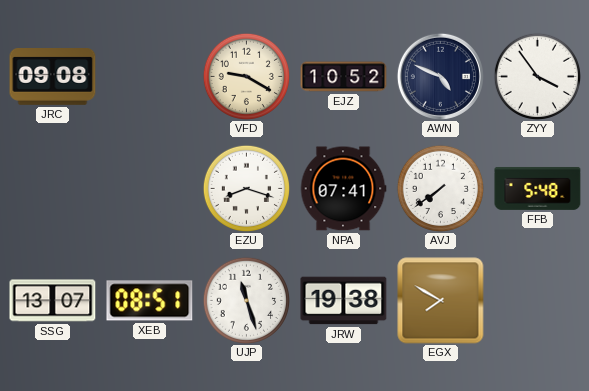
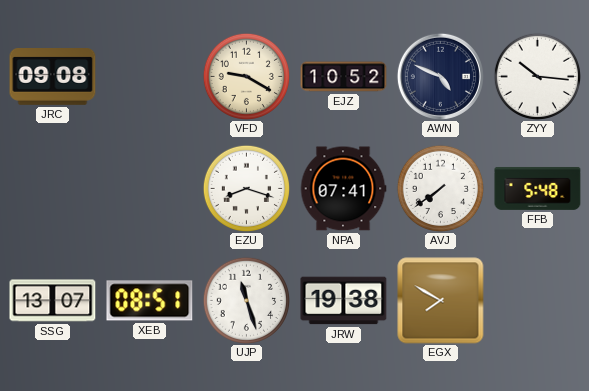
ZYY: 3:54 -> 10:16
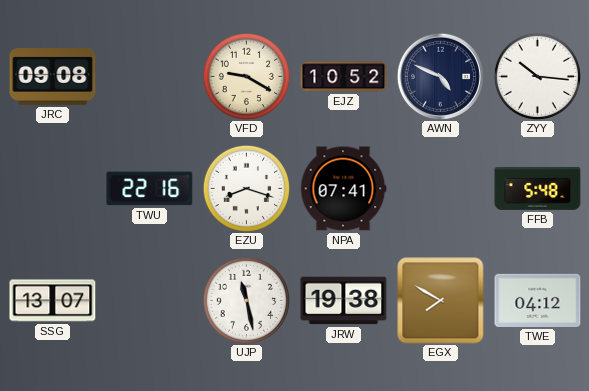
TWU: none -> 22:16
AVJ: 7:39 -> none
XEB: 08:51 -> none
UJP: 11:27 -> 11:28
TWE: none -> 04:12
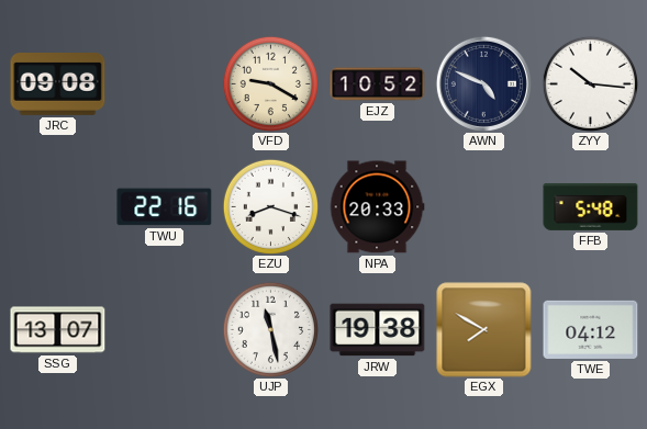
NPA: 07:41 -> 20:33
